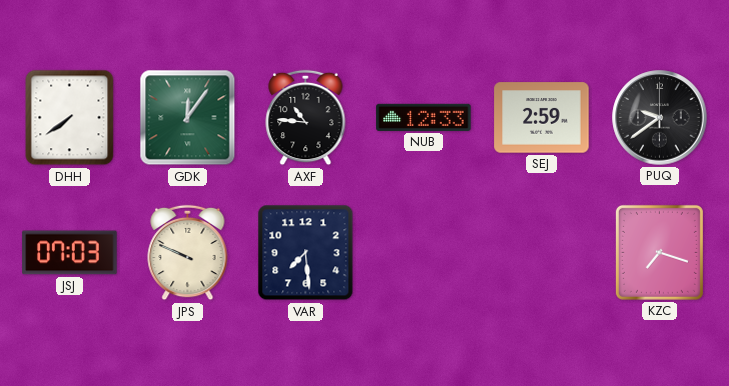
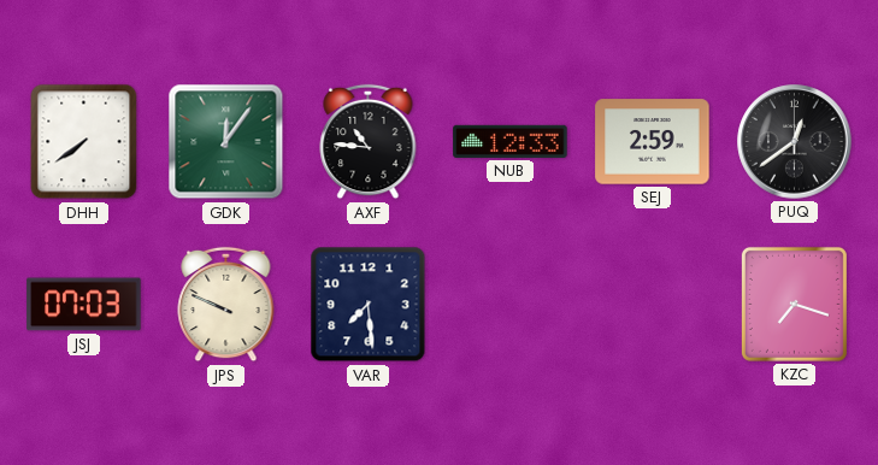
PUQ: 9:39 -> 12:39
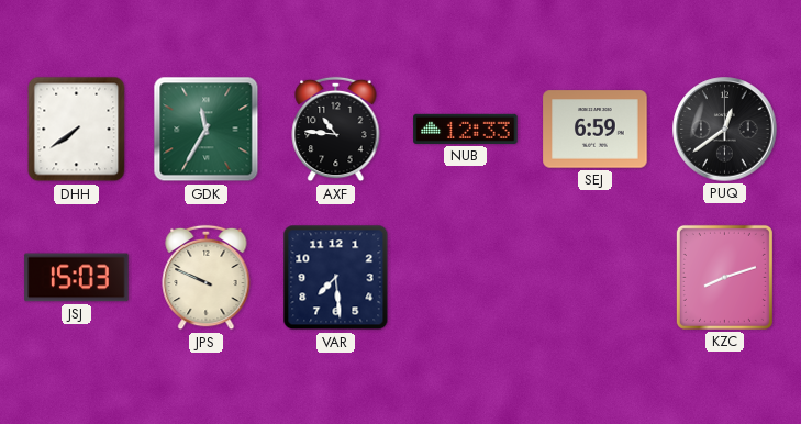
GDK: 12:06 -> 11:35
SEJ: 2:59 -> 6:59
JSJ: 07:03 -> 15:03
KZC: 7:18 -> 8:12
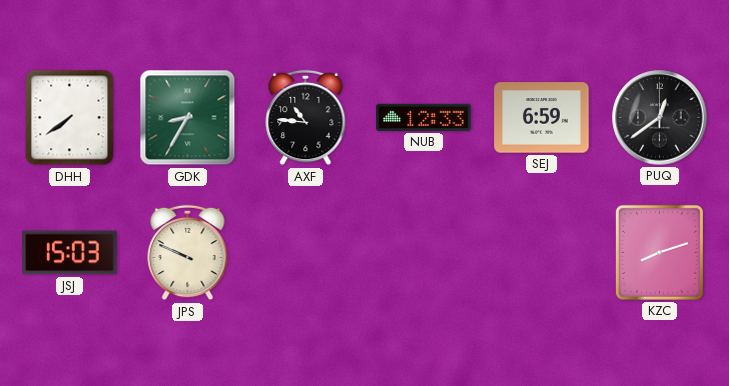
GDK: 11:35 -> 8:35
VAR: 7:29 -> none
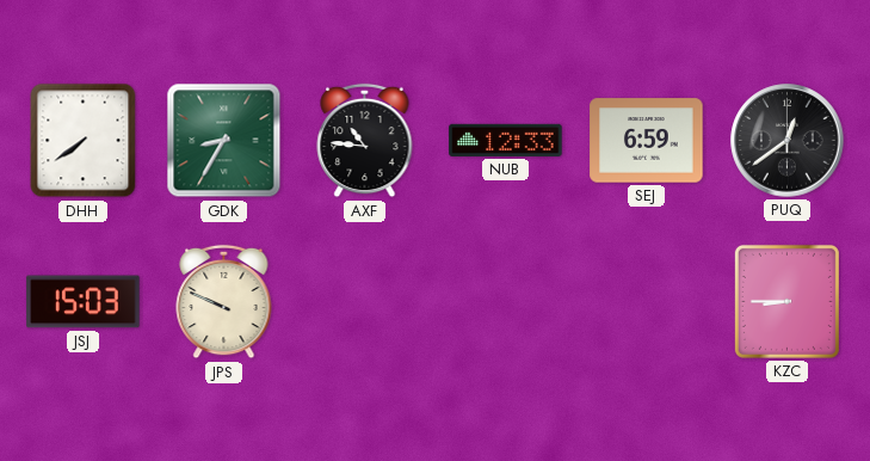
KZC: 8:12 -> 8:45
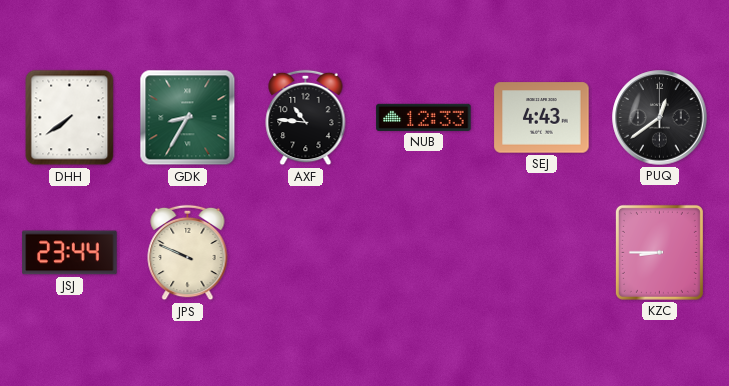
SEJ: 6:59 -> 4:43
JSJ: 15:03 -> 23:44
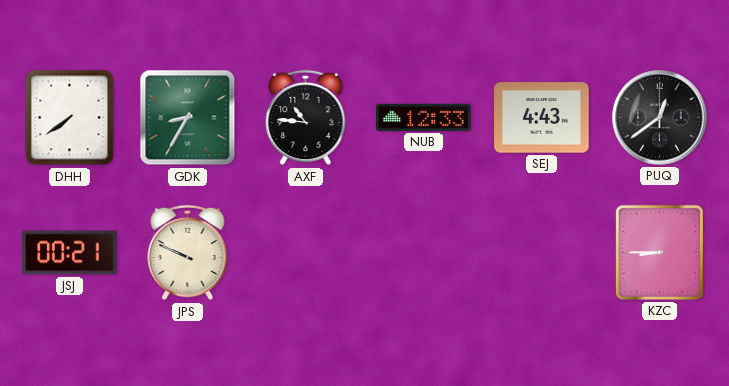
JSJ: 23:44 -> 00:21
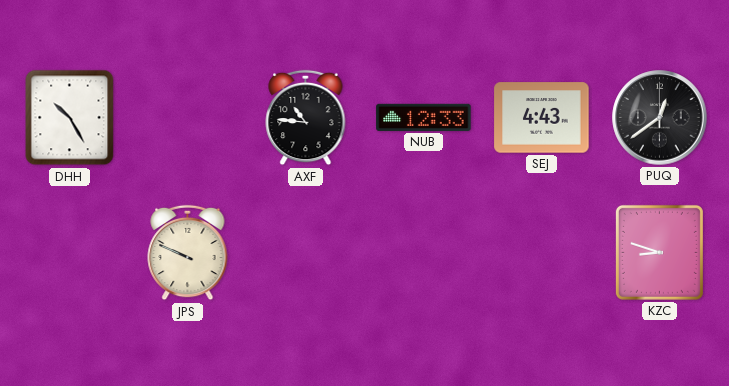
DHH: 7:39 -> 10:25
GDK: 8:35 -> none
JSJ: 00:21 -> none
KZC: 8:45 -> 8:48
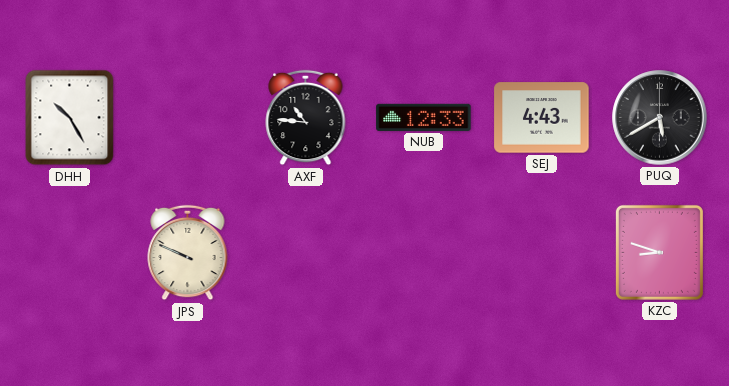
PUQ: 12:39 -> 5:40
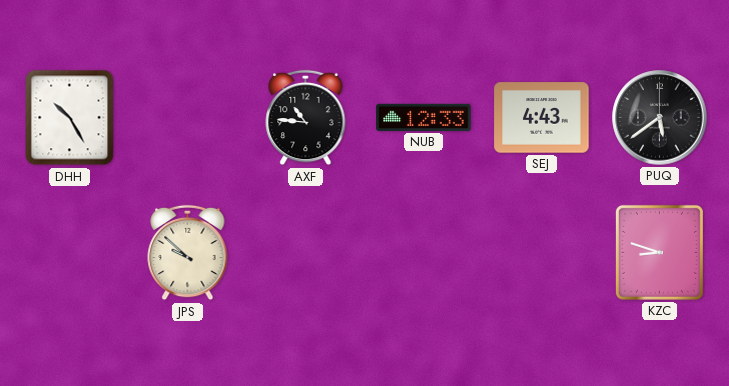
PUQ: 5:40 -> 5:39
JPS: 9:49 -> 9:52
